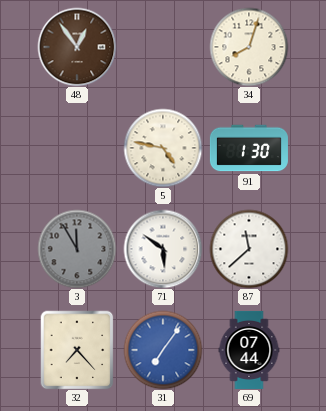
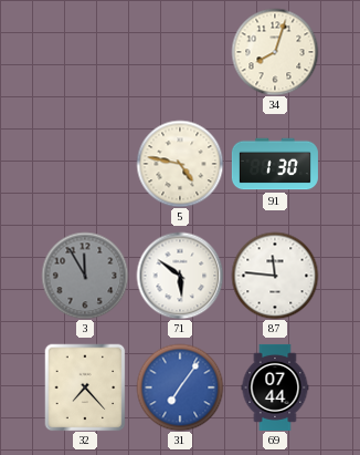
48: 12:54 -> none
87: 11:38 -> 11:46
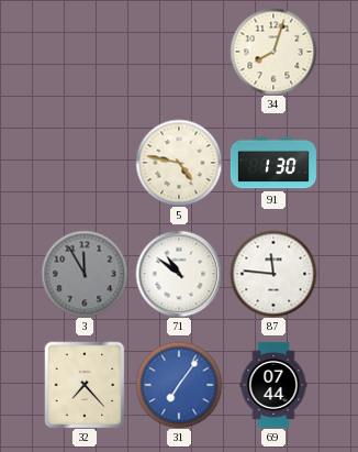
71: 5:51 -> 10:51
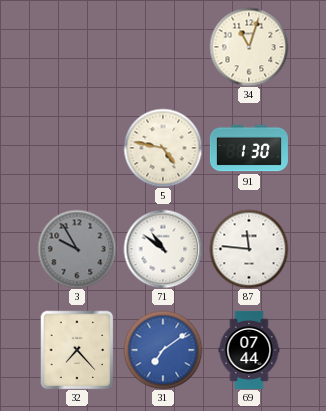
34: 8:03 -> 11:03
3: 11:55 -> 9:55
31: 7:06 -> 7:09
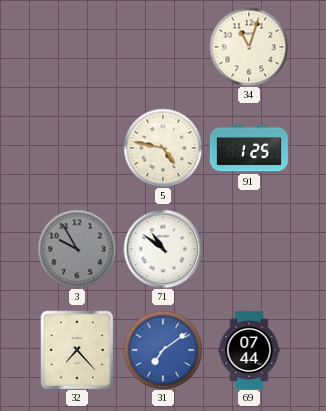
91: 1:30 -> 1:25
87: 11:46 -> none
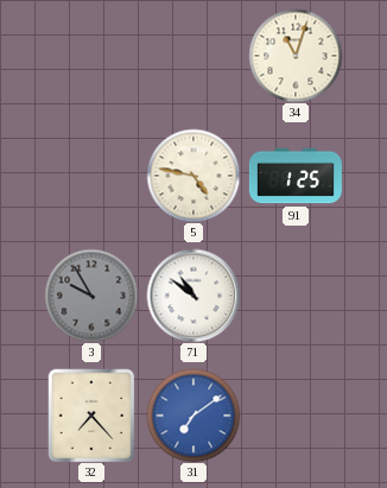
69: 07:44 -> none
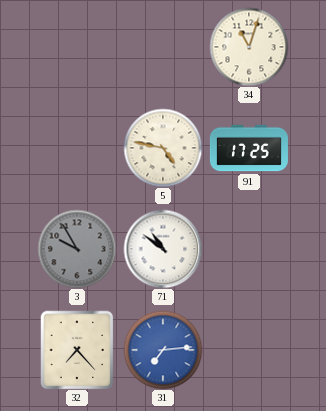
91: 1:25 -> 17:25
31: 7:09 -> 7:14
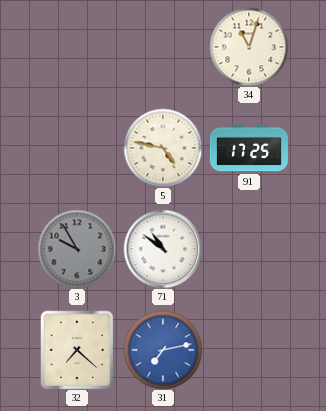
32: 7:23 -> 7:22
31: 7:14 -> 7:13
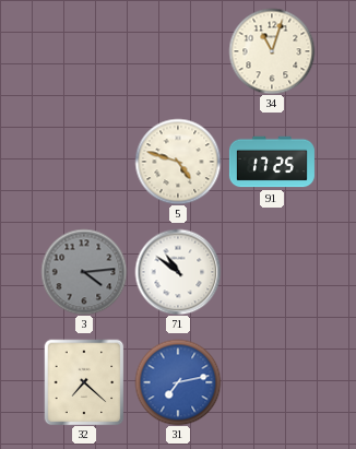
5: 4:47 -> 4:48
3: 9:55 -> 4:14
